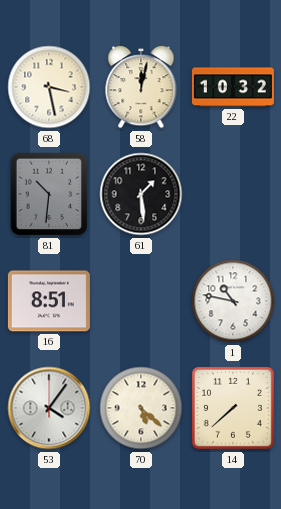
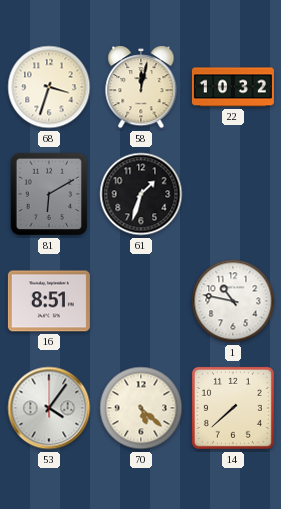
68: 3:28 -> 3:33
81: 10:31 -> 6:10
61: 1:29 -> 1:33
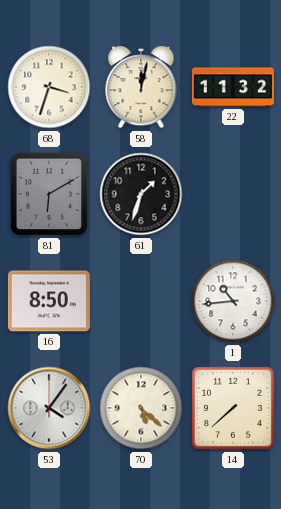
22: 10:32 -> 11:32
16: 8:51 -> 8:50
1: 10:47 -> 10:44
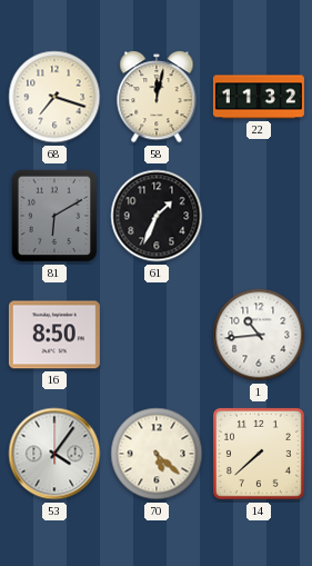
68: 3:33 -> 7:18
61: 1:33 -> 1:34
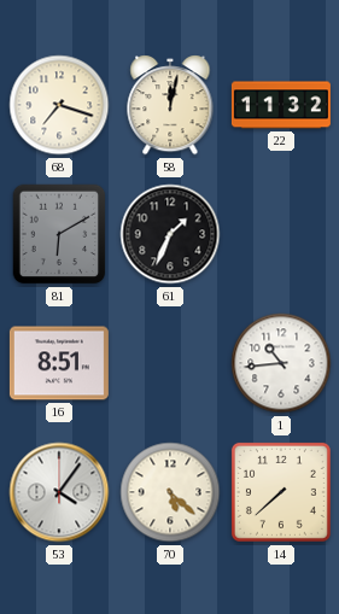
16: 8:50 -> 8:51
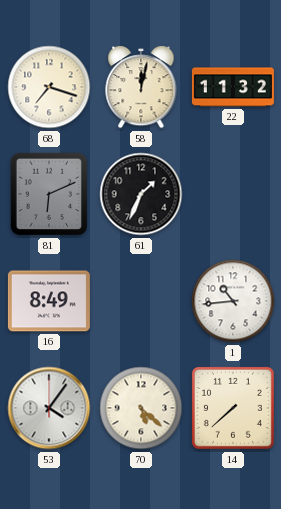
81: 6:10 -> 6:11
16: 8:51 -> 8:49
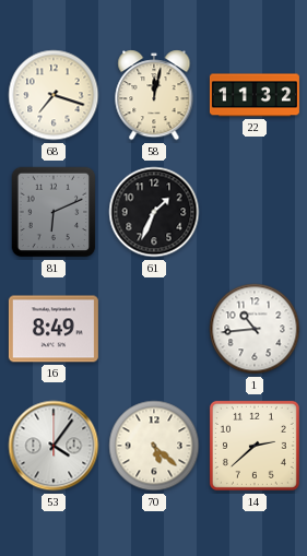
14: 7:38 -> 2:38
